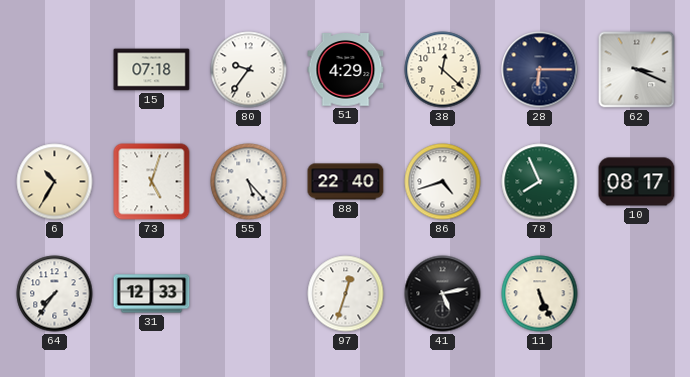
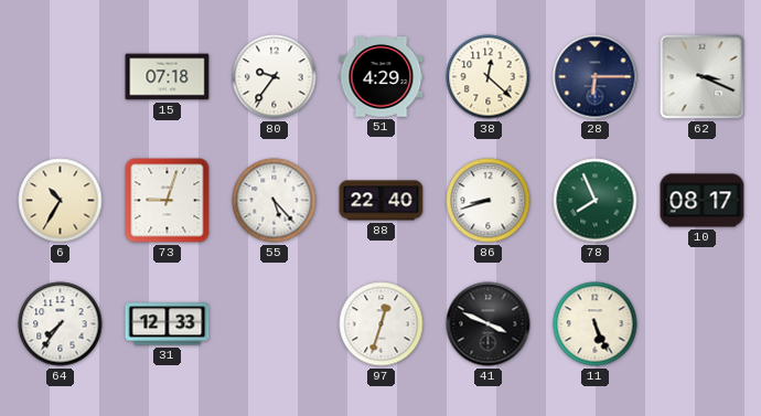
73: 5:03 -> 9:03
86: 4:42 -> 8:42
41: 5:13 -> 3:49
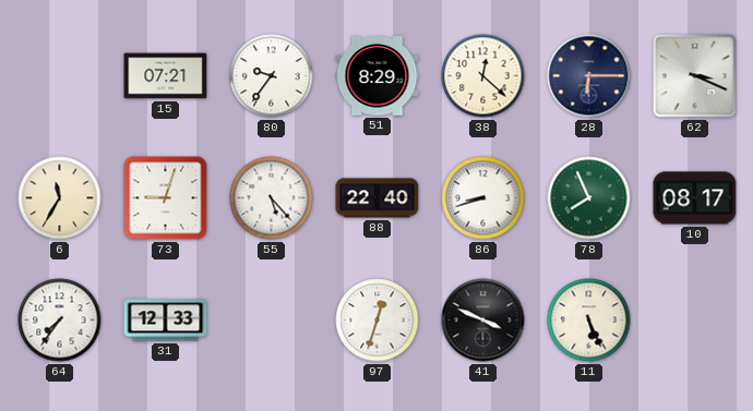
15: 07:18 -> 07:21
51: 4:29 -> 8:29
6: 10:35 -> 11:35
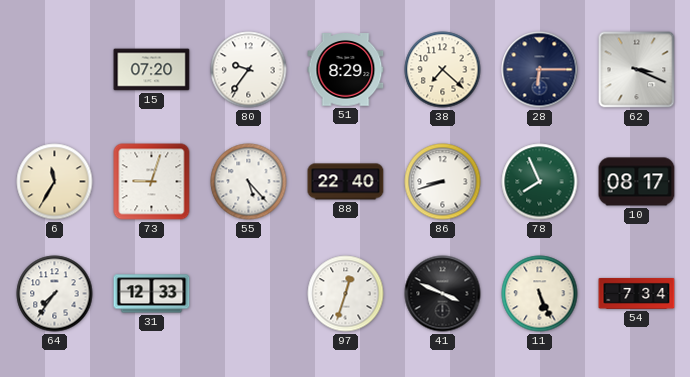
15: 07:21 -> 07:20
38: 12:22 -> 7:22
54: none -> 7:34
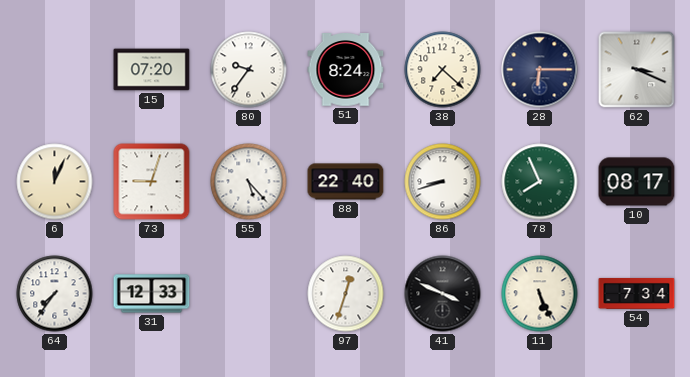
51: 8:29 -> 8:24
6: 11:35 -> 12:04
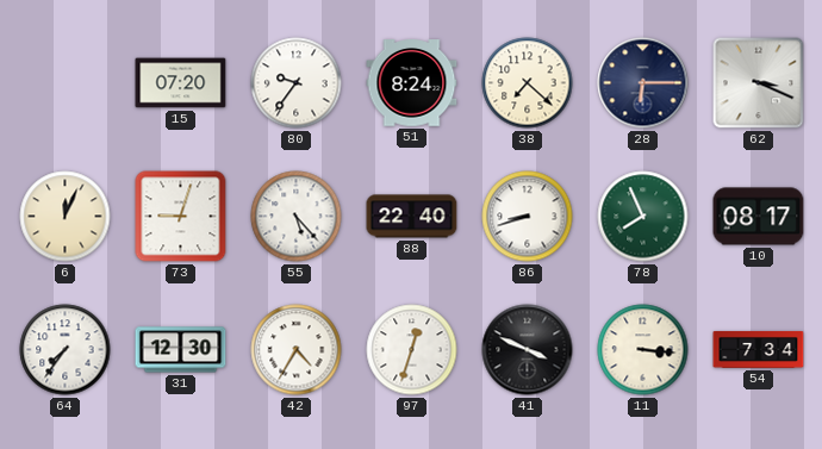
31: 12:33 -> 12:30
42: none -> 4:35
11: 5:26 -> 3:16
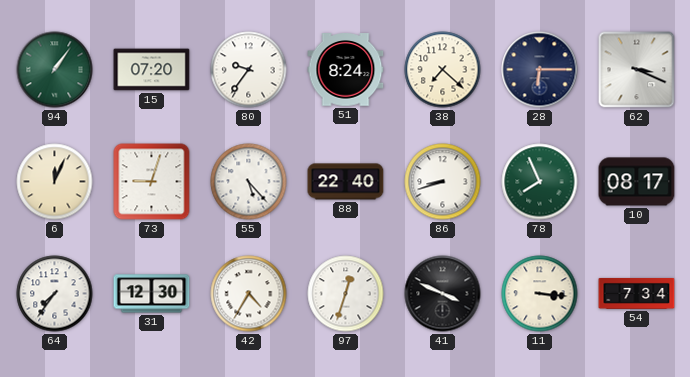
94: none -> 1:06
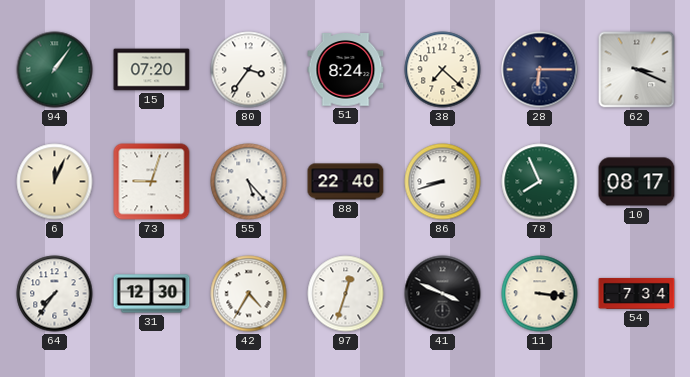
80: 9:36 -> 3:36
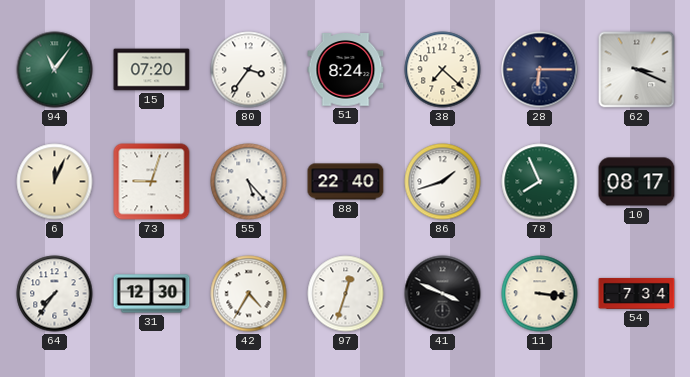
94: 1:06 -> 11:06
86: 8:42 -> 1:42
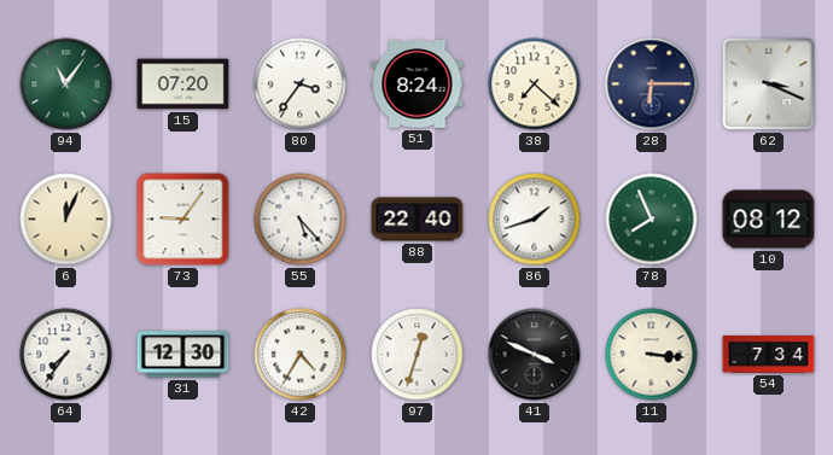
73: 9:03 -> 9:06
10: 08:17 -> 08:12
